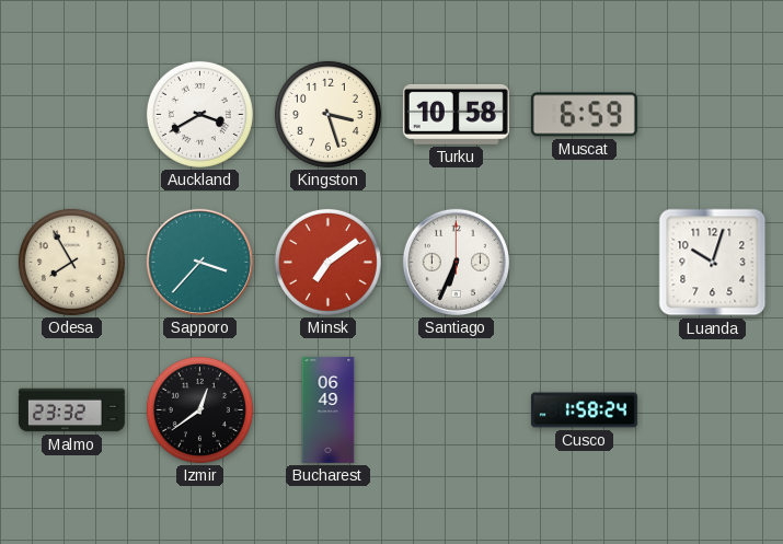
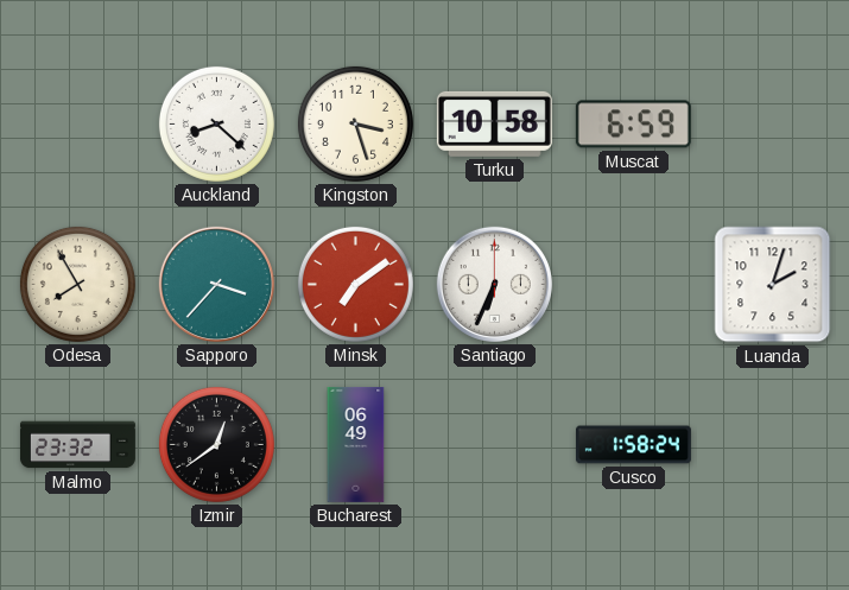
Auckland: 3:40 -> 8:22
Luanda: 10:03 -> 2:03
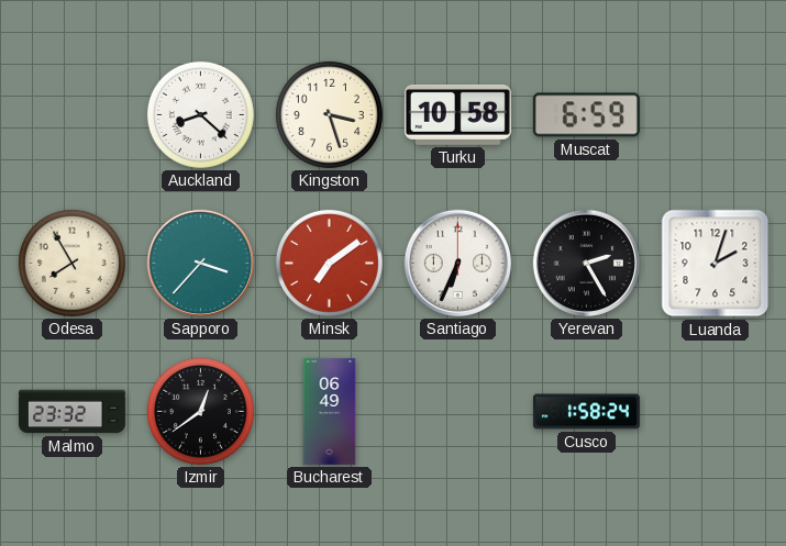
Yerevan: none -> 2:25
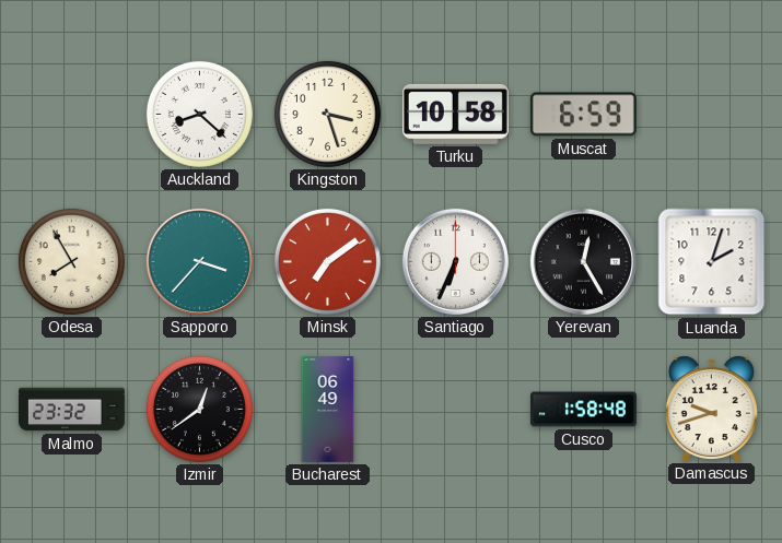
Yerevan: 2:25 -> 12:25
Cusco: 1:58:24 -> 1:58:48
Damascus: none -> 9:42
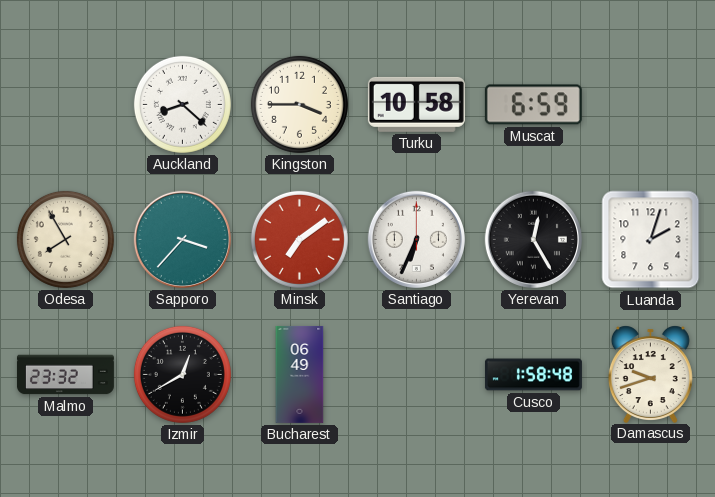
Kingston: 3:27 -> 3:45
Izmir: 12:39 -> 12:40
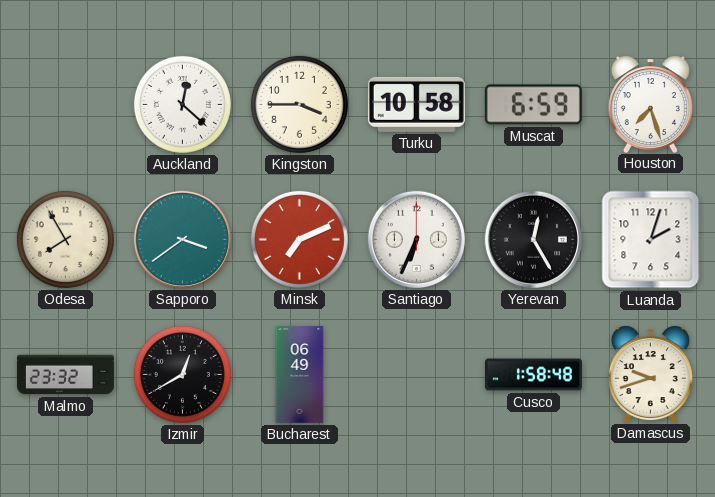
Auckland: 8:22 -> 12:22
Houston: none -> 7:27
Sapporo: 3:37 -> 3:39
Minsk: 7:09 -> 7:11
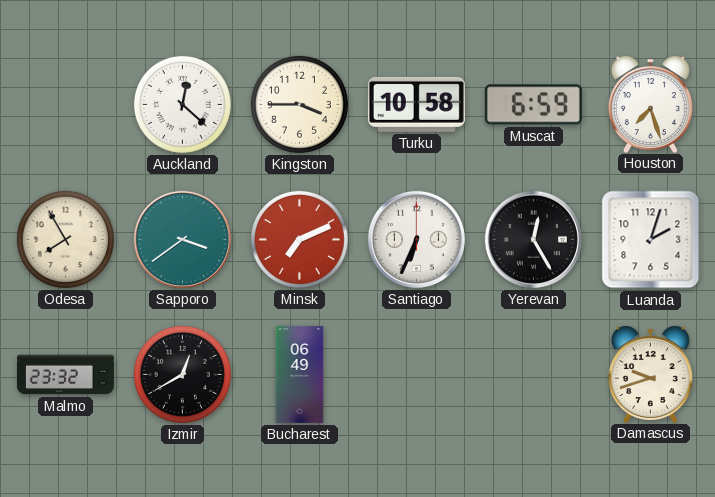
Cusco: 1:58 -> none
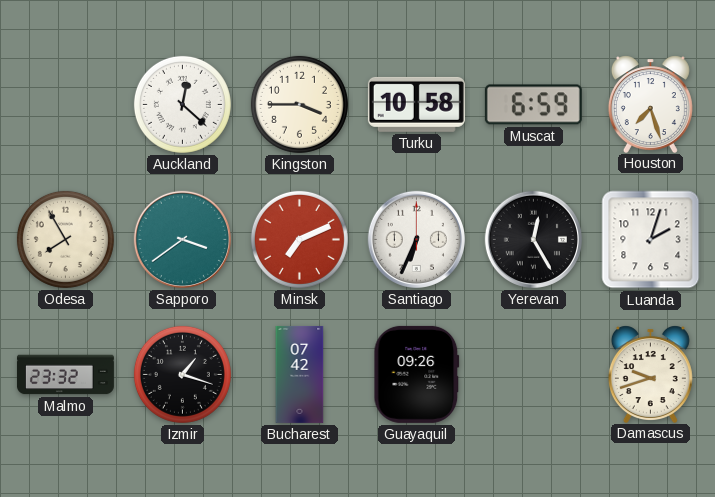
Izmir: 12:40 -> 1:18
Bucharest: 06:49 -> 07:42
Guayaquil: none -> 09:26
